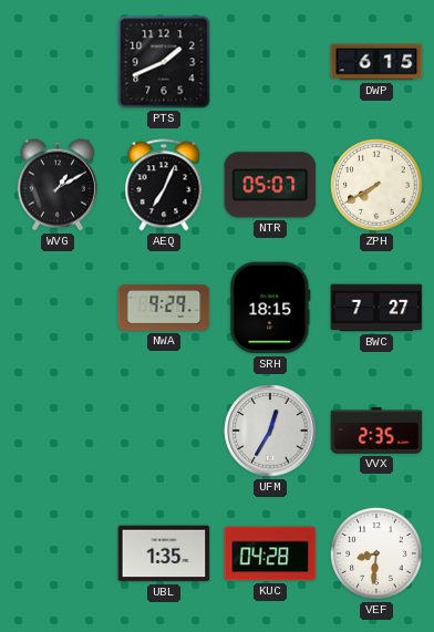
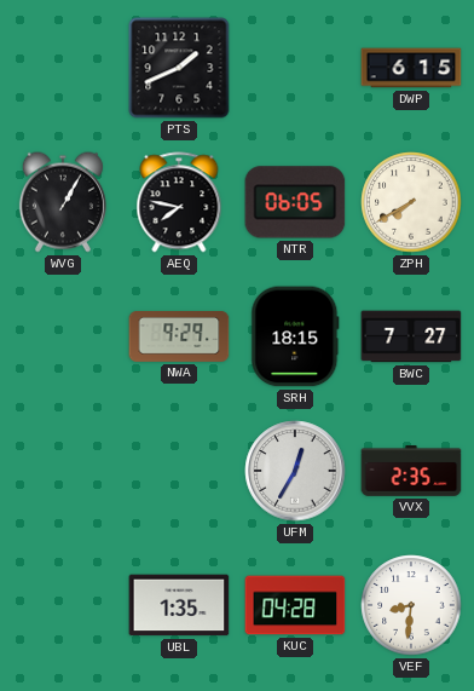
WVG: 1:10 -> 1:05
AEQ: 7:04 -> 7:47
NTR: 05:07 -> 06:05
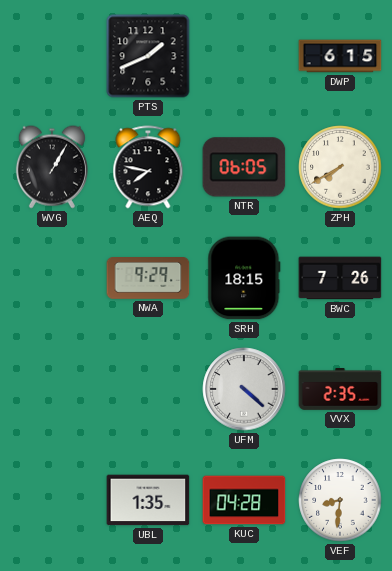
BWC: 7:27 -> 7:26
UFM: 12:35 -> 4:22
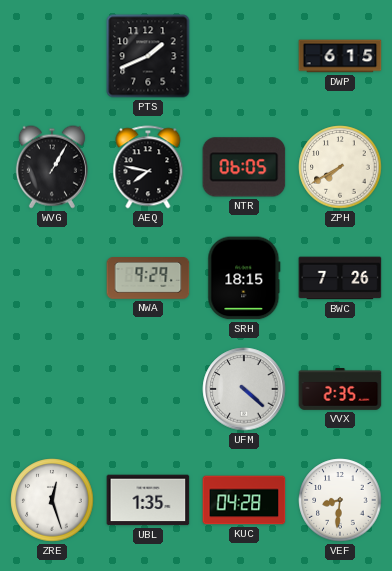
ZRE: none -> 12:27
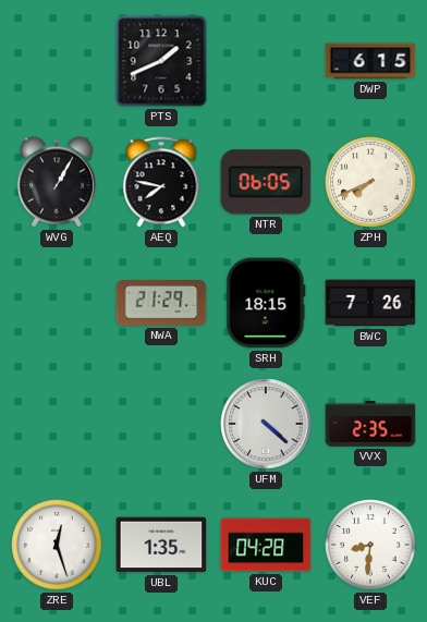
ZPH: 7:40 -> 7:41
NWA: 9:29 -> 21:29
